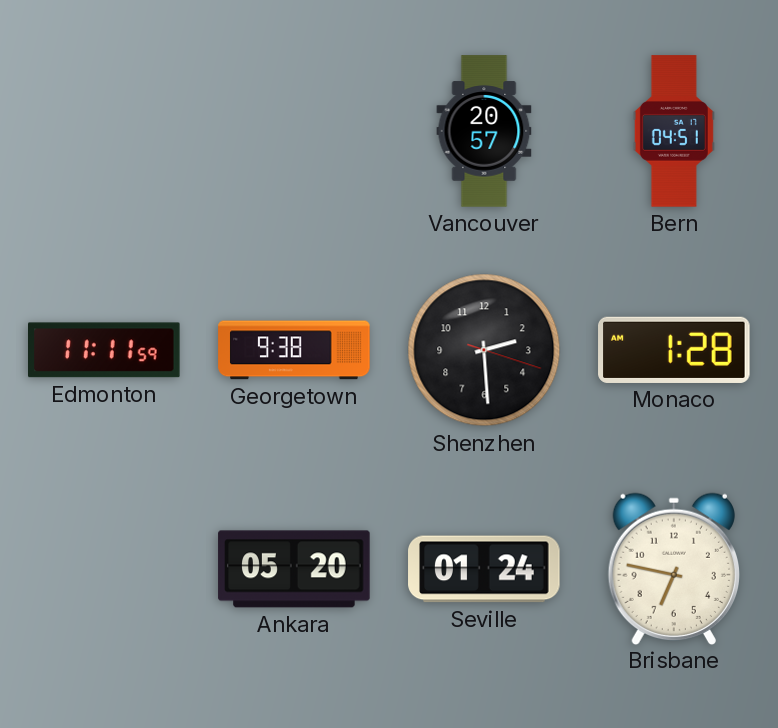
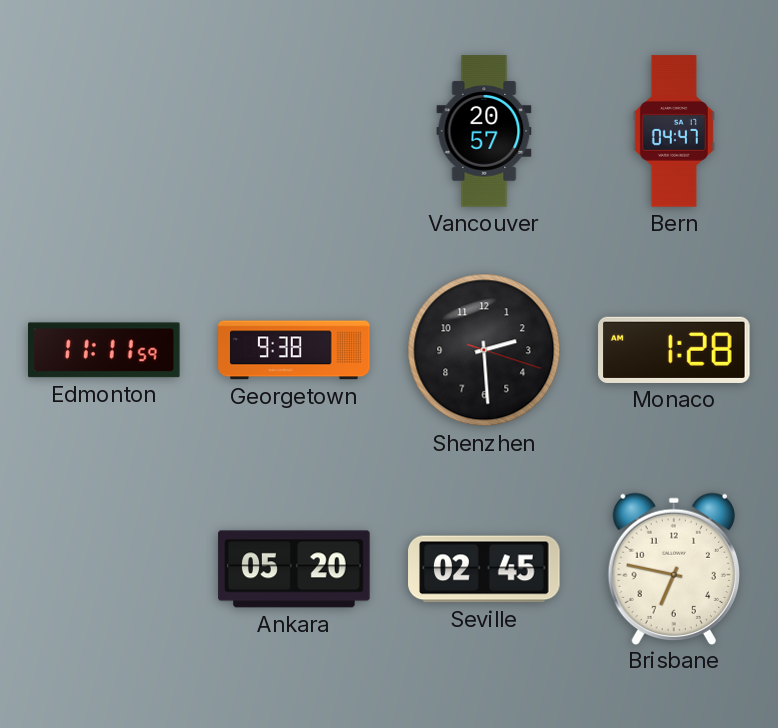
Bern: 04:51 -> 04:47
Seville: 01:24 -> 02:45
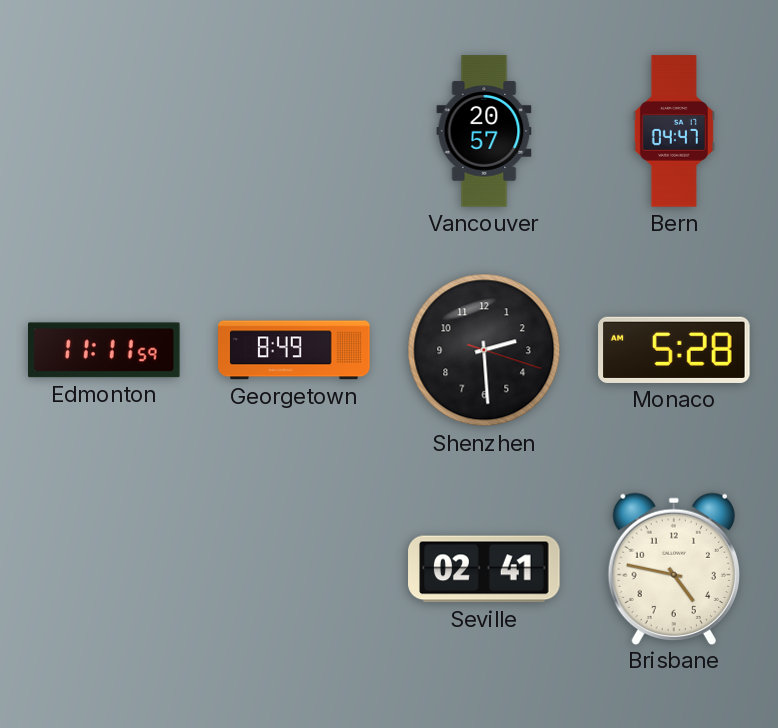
Georgetown: 9:38 -> 8:49
Monaco: 1:28 -> 5:28
Ankara: 05:20 -> none
Seville: 02:45 -> 02:41
Brisbane: 6:47 -> 4:47
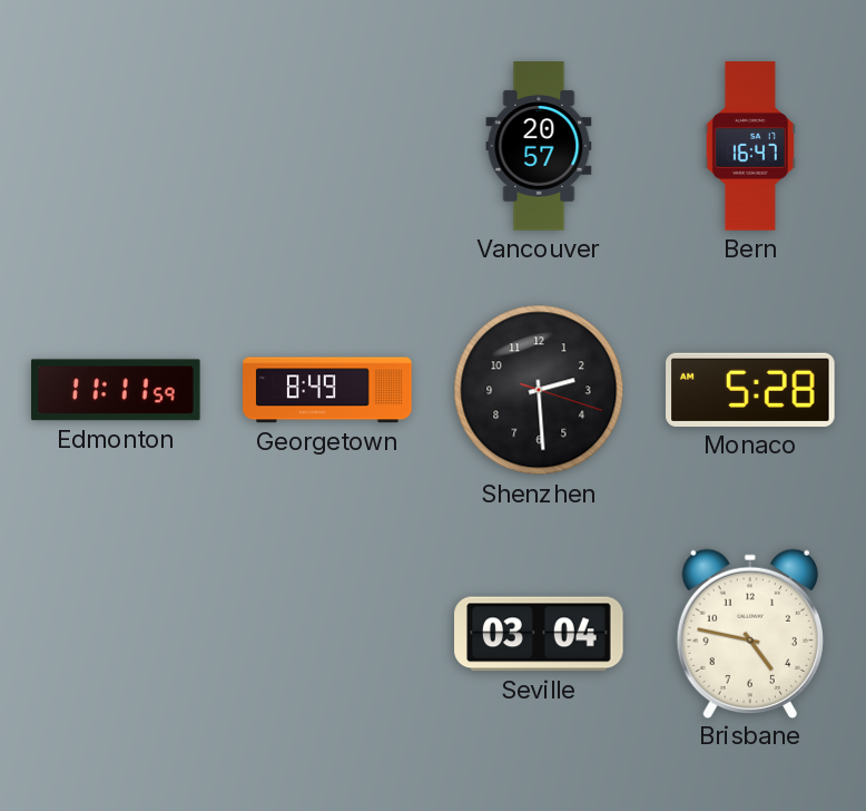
Bern: 04:47 -> 16:47
Seville: 02:41 -> 03:04
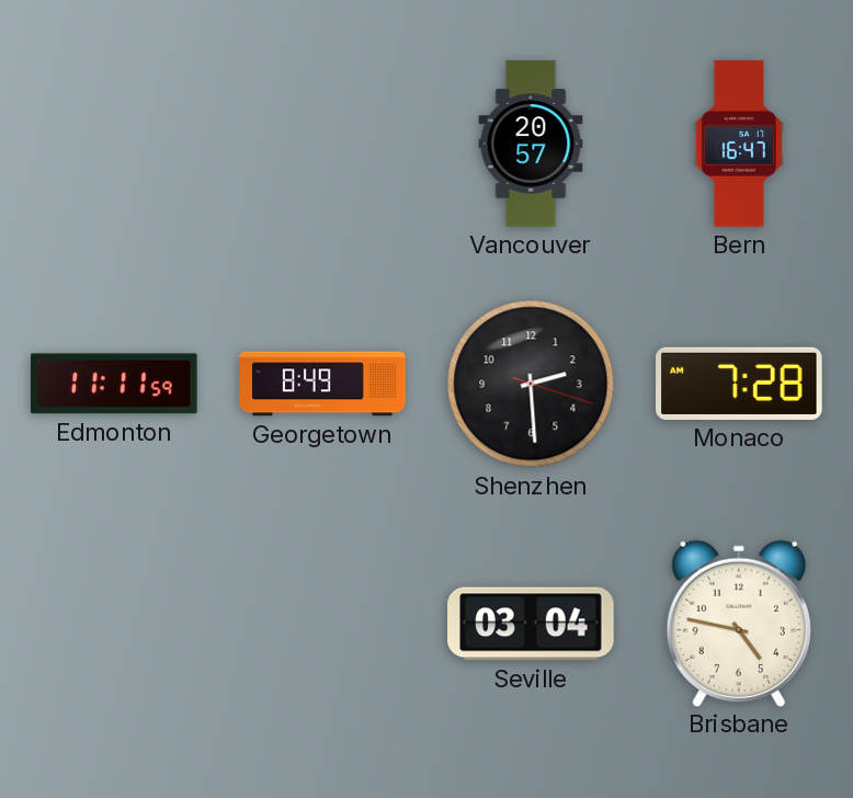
Monaco: 5:28 -> 7:28
